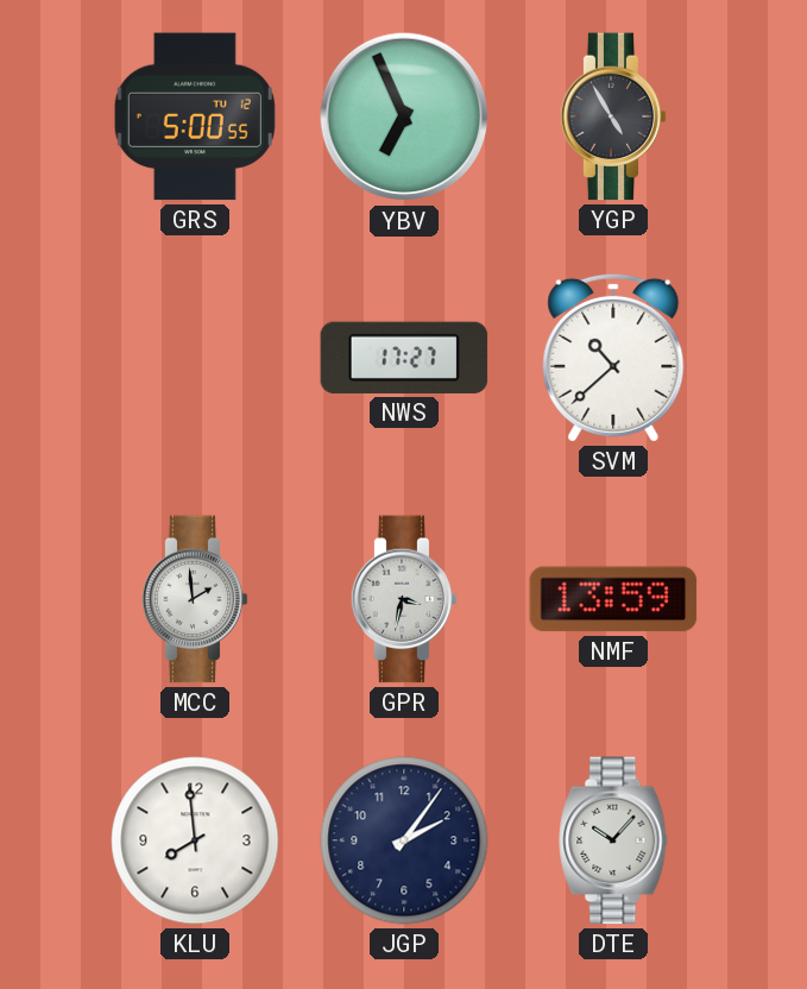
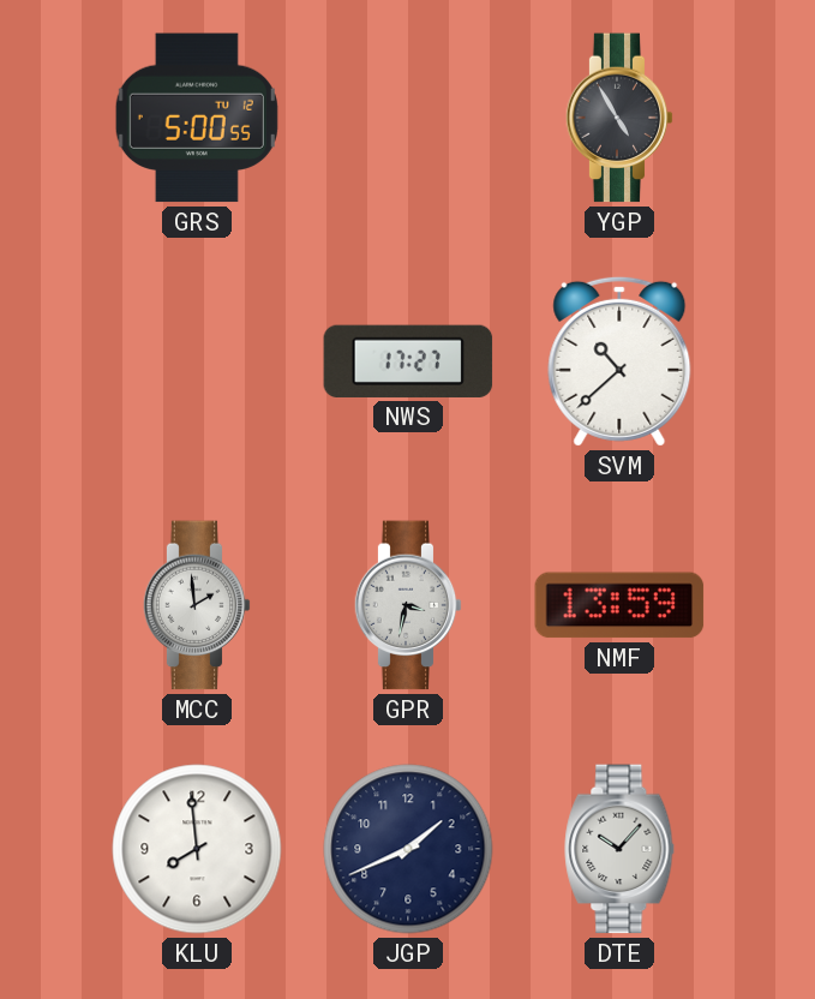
YBV: 6:56 -> none
JGP: 2:06 -> 1:41
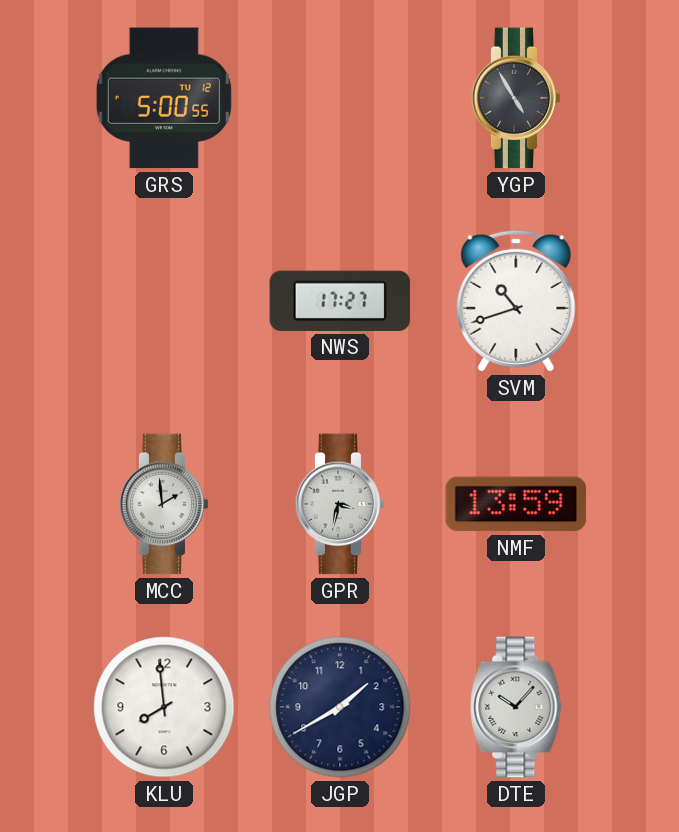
SVM: 10:38 -> 10:42
JGP: 1:41 -> 1:40
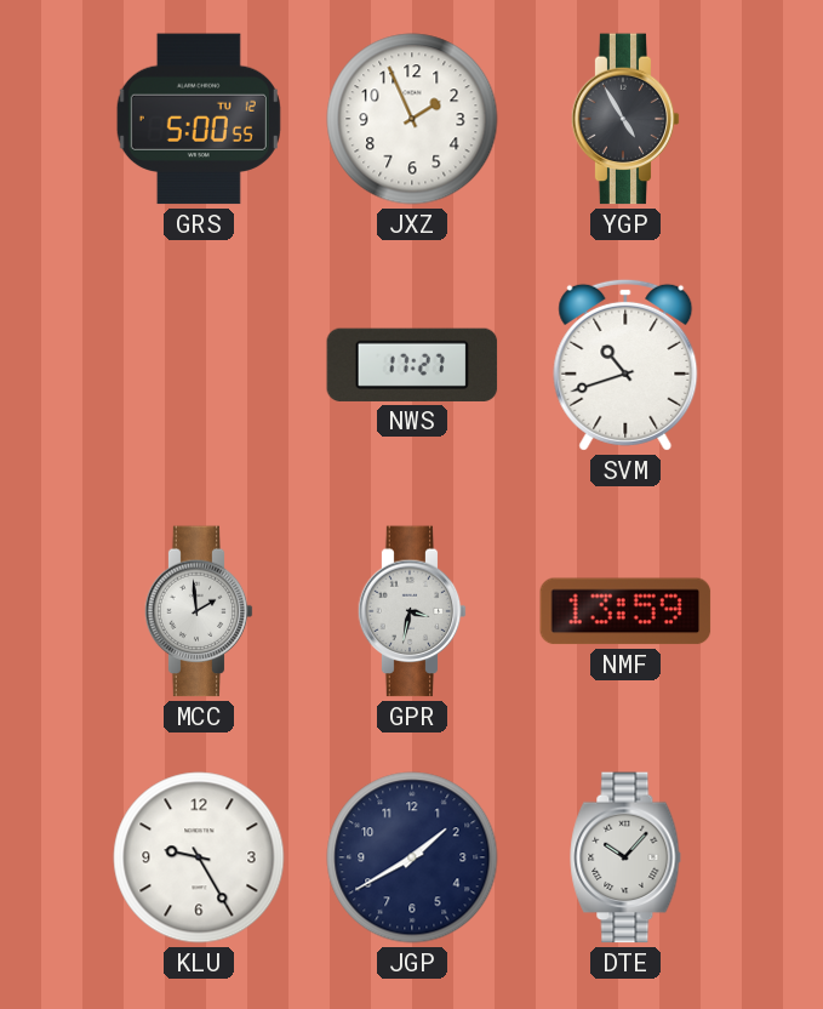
JXZ: none -> 1:56
KLU: 7:59 -> 9:25
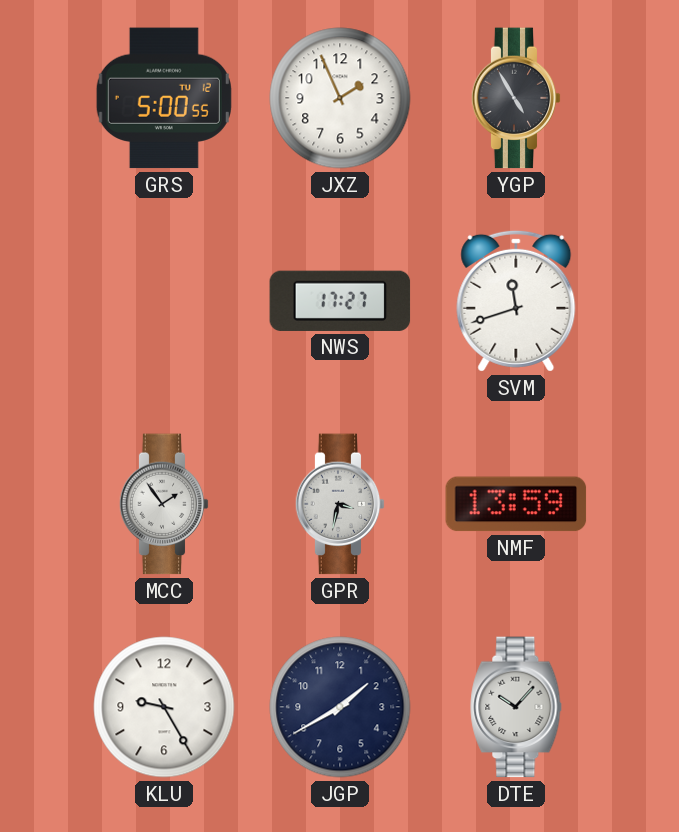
SVM: 10:42 -> 11:42
MCC: 1:59 -> 1:54
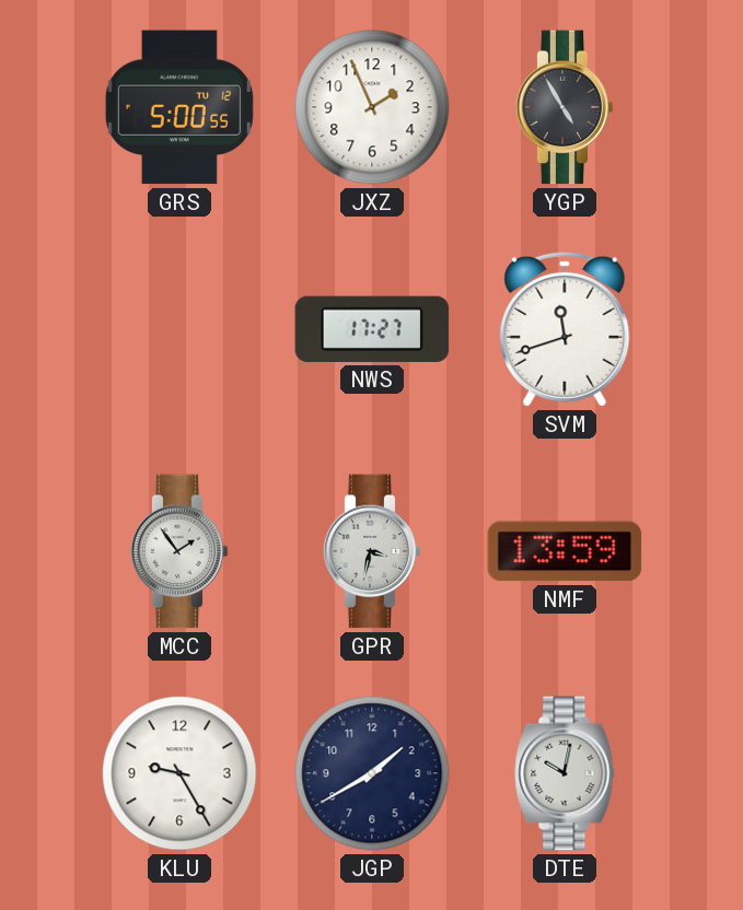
DTE: 10:07 -> 10:02
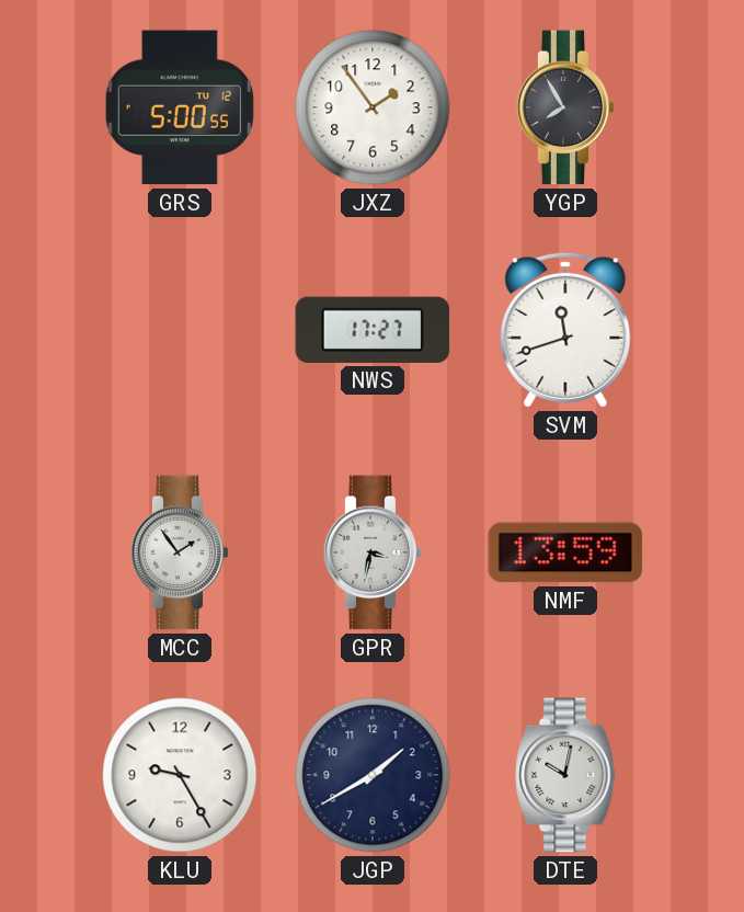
JXZ: 1:56 -> 1:54
YGP: 4:55 -> 7:55
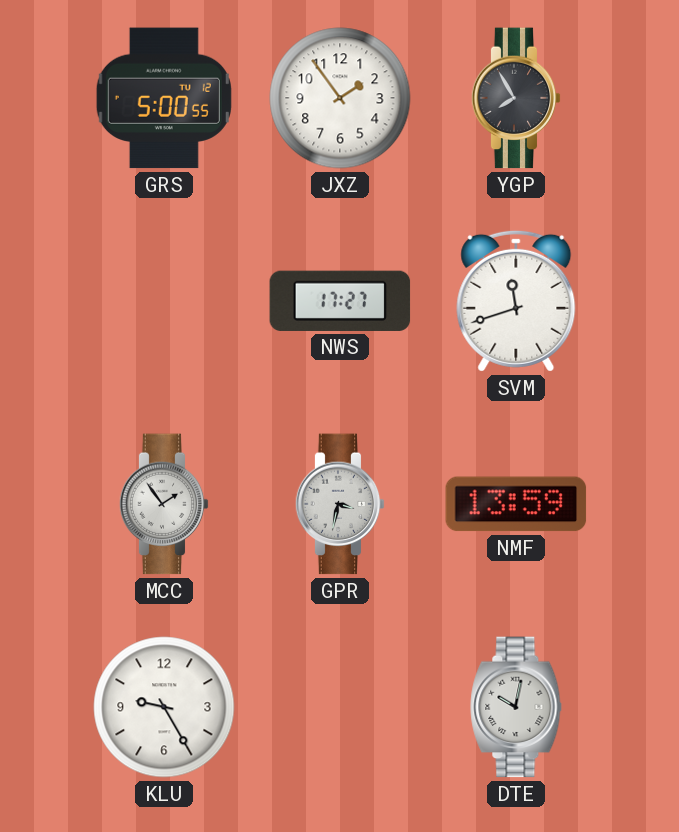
JGP: 1:40 -> none
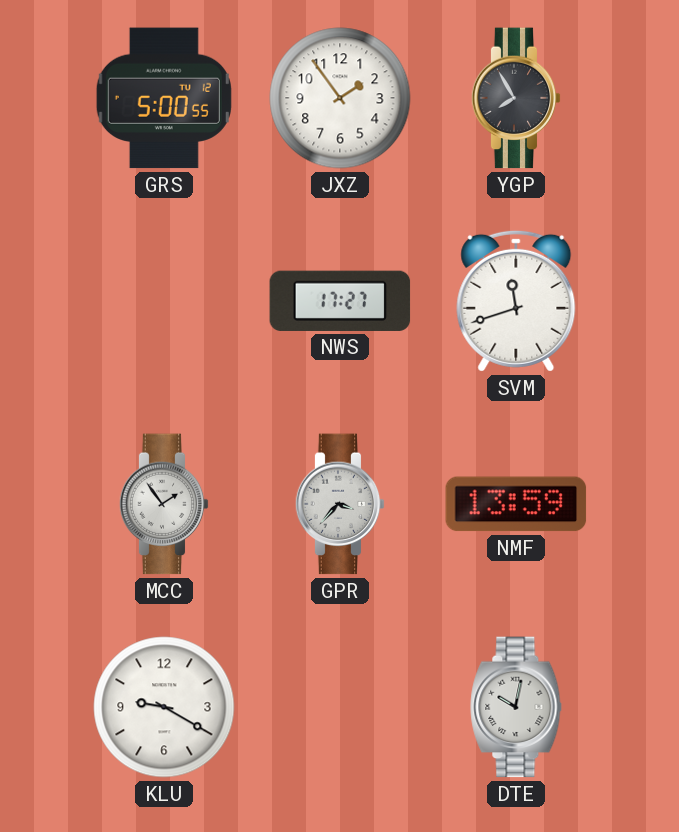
GPR: 3:32 -> 3:37
KLU: 9:25 -> 9:20
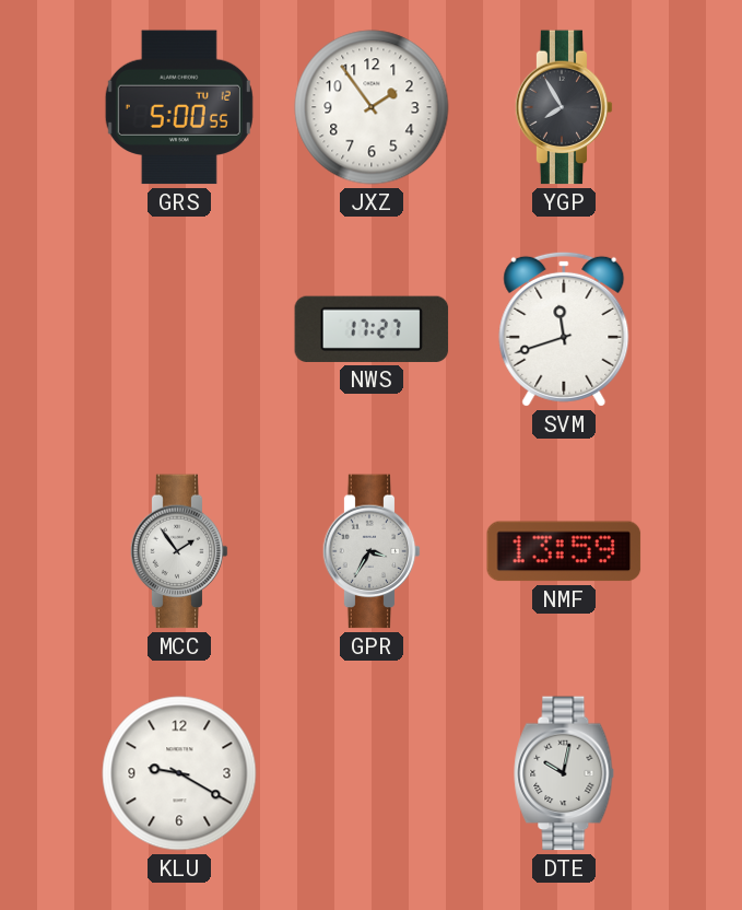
GPR: 3:37 -> 3:35
